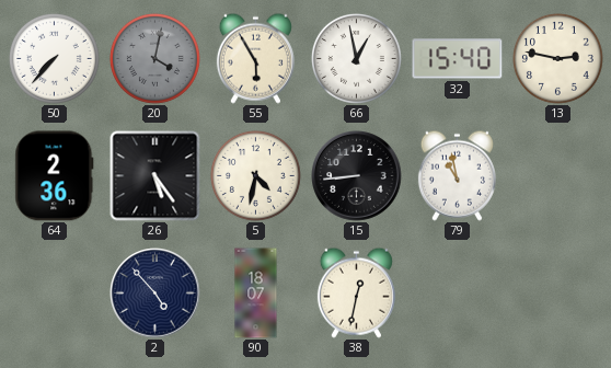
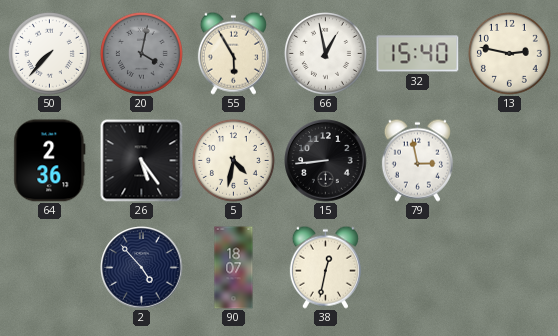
79: 10:58 -> 2:58
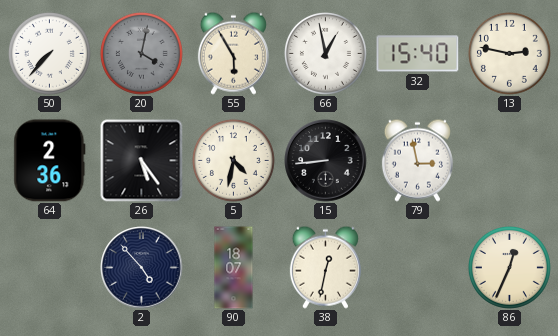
86: none -> 12:34
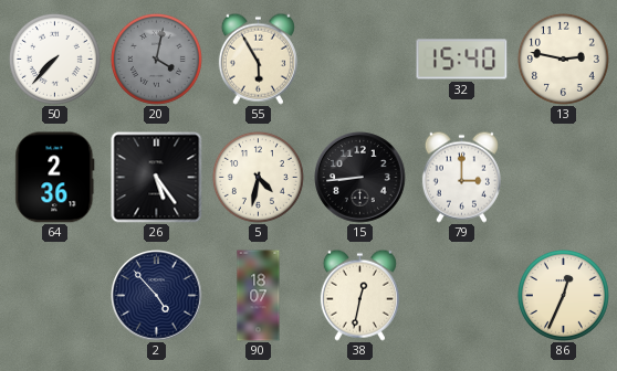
66: 12:58 -> none
79: 2:58 -> 3:00
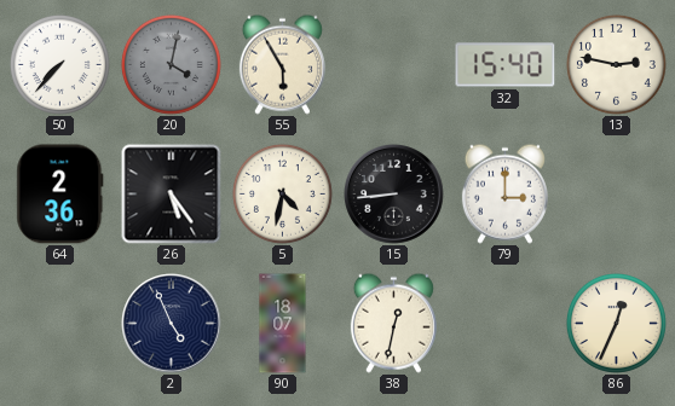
2: 4:53 -> 4:56
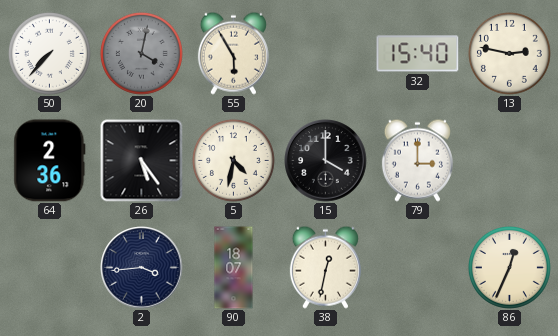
15: 8:44 -> 4:00
2: 4:56 -> 3:44
